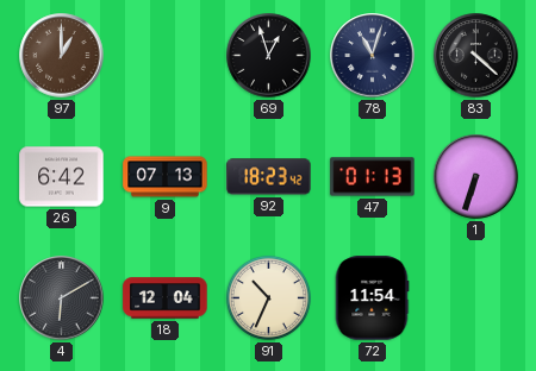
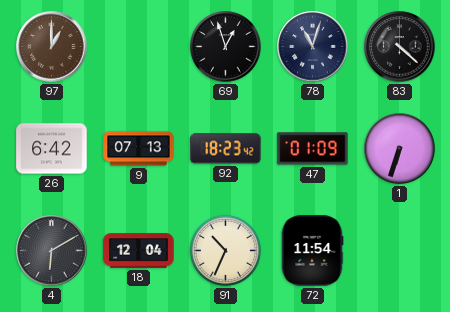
47: 01:13 -> 01:09
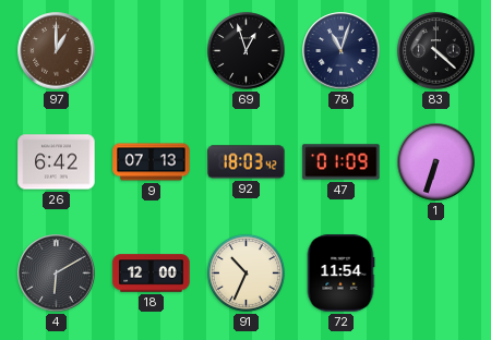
92: 18:23 -> 18:03
18: 12:04 -> 12:00
